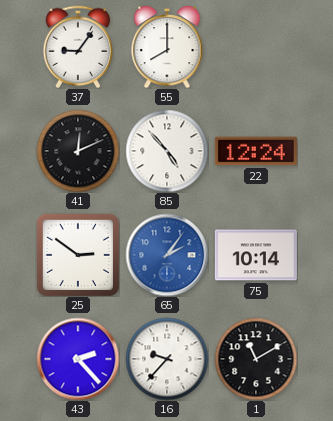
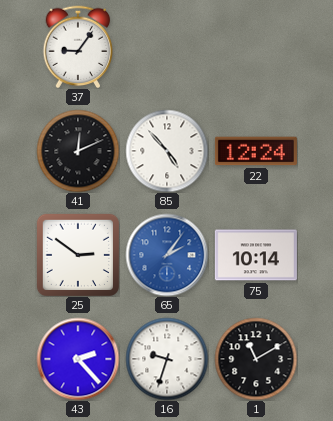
55: 8:00 -> none
16: 9:37 -> 9:33
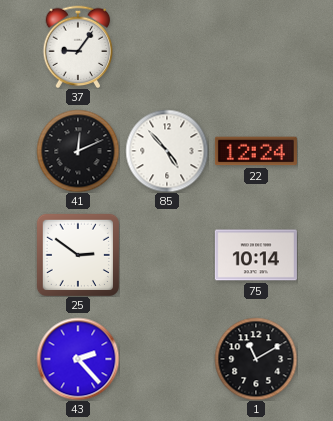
65: 2:06 -> none
16: 9:33 -> none
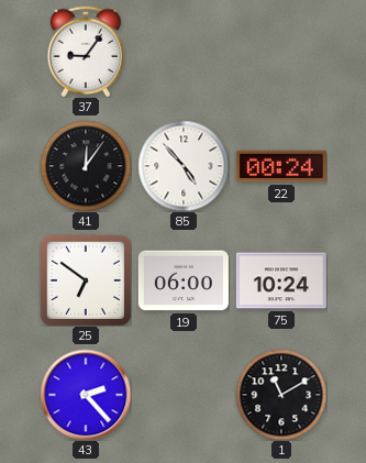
41: 12:11 -> 12:06
22: 12:24 -> 00:24
25: 2:51 -> 6:51
19: none -> 06:00
75: 10:14 -> 10:24
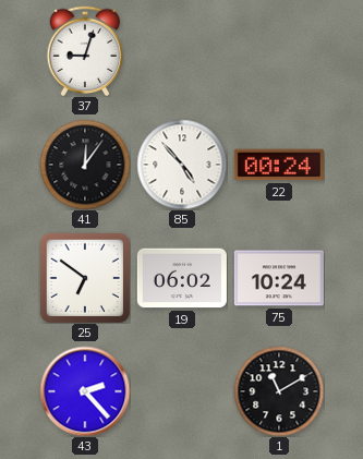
37: 9:06 -> 9:03
19: 06:00 -> 06:02
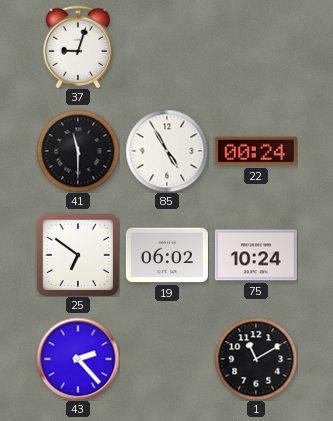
41: 12:06 -> 11:30
85: 4:53 -> 4:55
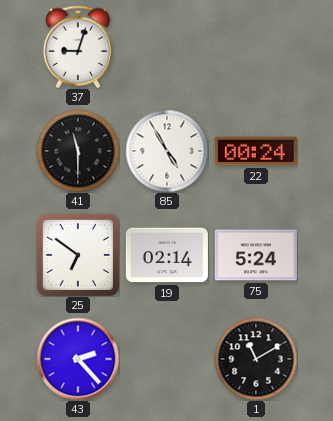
19: 06:02 -> 02:14
75: 10:24 -> 5:24
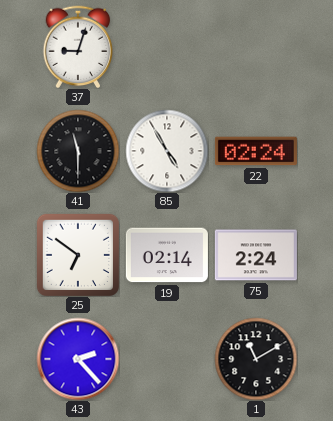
22: 00:24 -> 02:24
75: 5:24 -> 2:24
